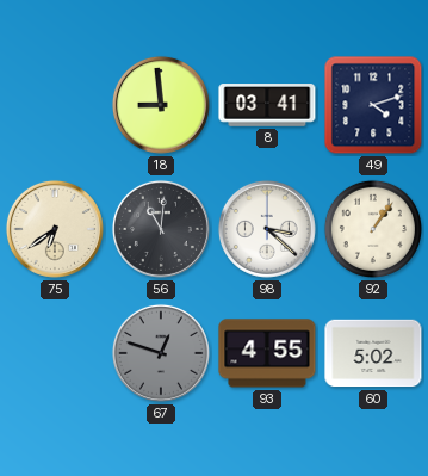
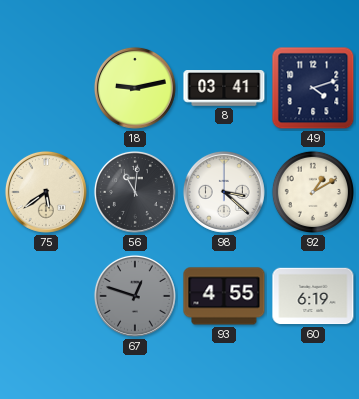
18: 8:59 -> 9:13
75: 6:39 -> 5:39
92: 1:06 -> 1:10
60: 5:02 -> 6:19
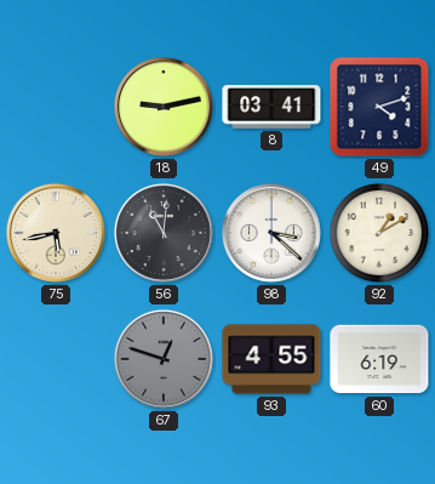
75: 5:39 -> 5:43
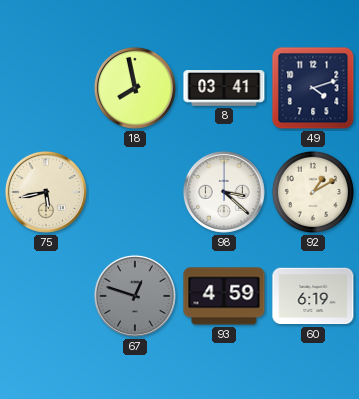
18: 9:13 -> 7:58
56: 11:01 -> none
93: 4:55 -> 4:59
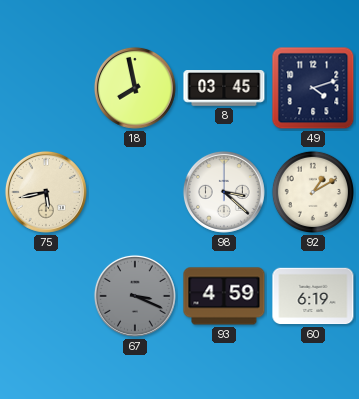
8: 03:41 -> 03:45
67: 12:48 -> 3:19
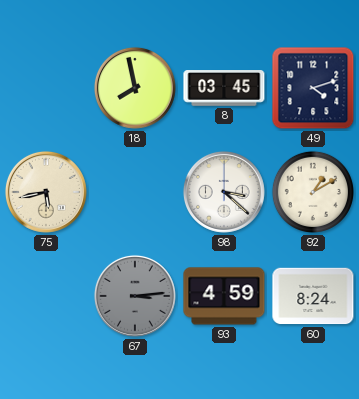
67: 3:19 -> 3:14
60: 6:19 -> 8:24
